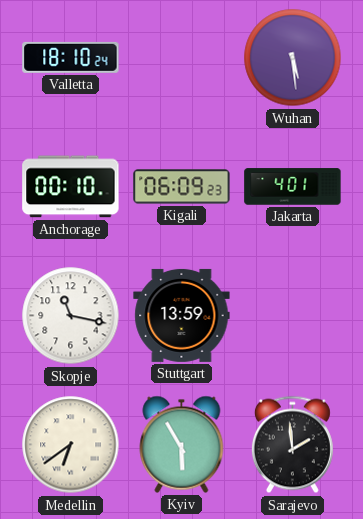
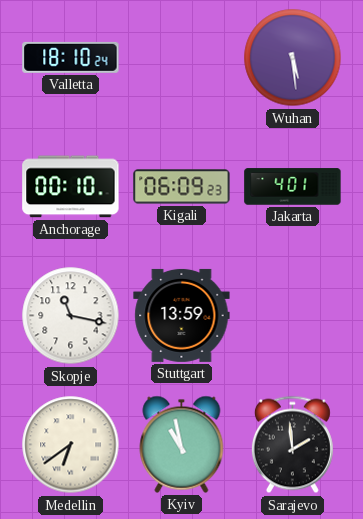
Kyiv: 5:55 -> 10:58
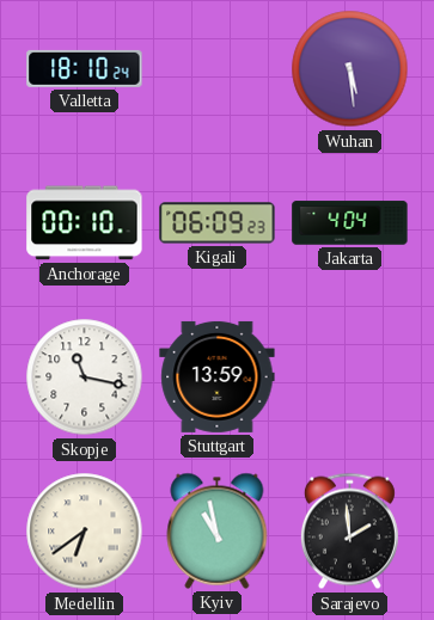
Jakarta: 4:01 -> 4:04
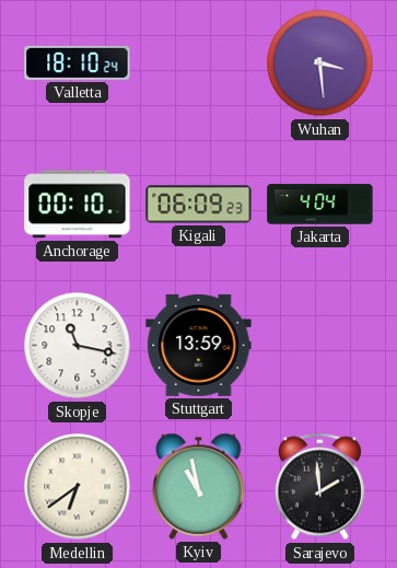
Wuhan: 5:29 -> 3:29
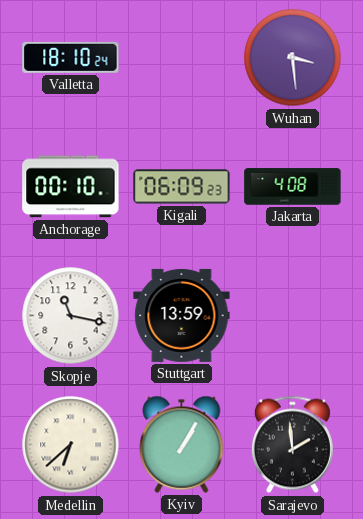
Jakarta: 4:04 -> 4:08
Medellin: 6:39 -> 6:38
Kyiv: 10:58 -> 1:05
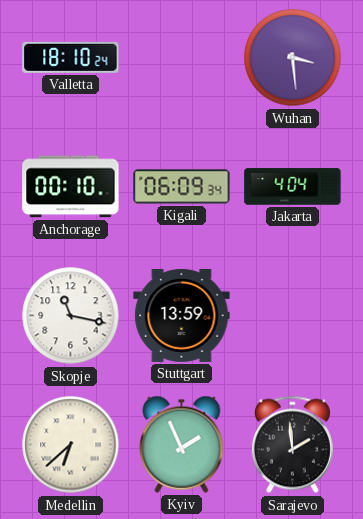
Kigali: 06:09:23 -> 06:09:34
Jakarta: 4:08 -> 4:04
Kyiv: 1:05 -> 1:56
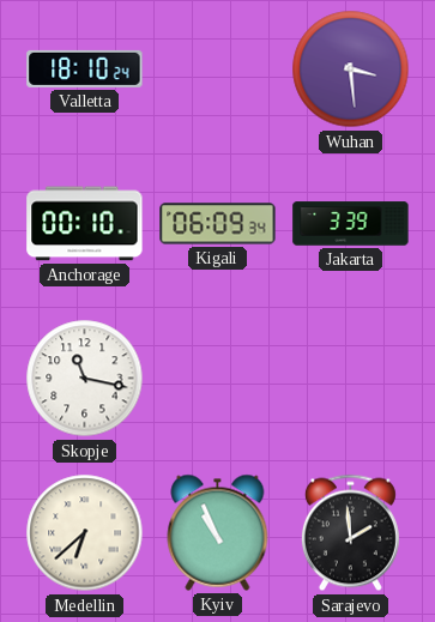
Jakarta: 4:04 -> 3:39
Stuttgart: 13:59 -> none
Kyiv: 1:56 -> 10:56
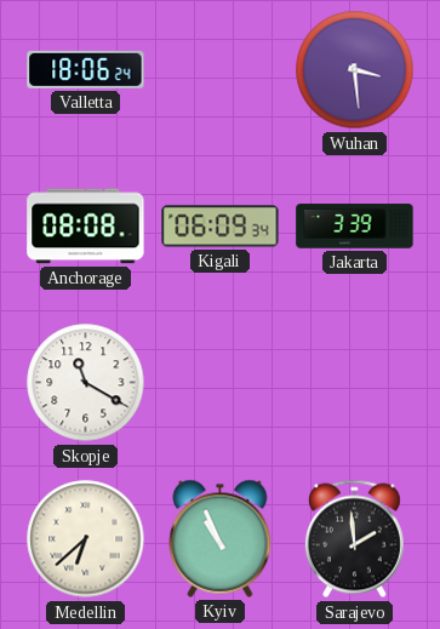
Valletta: 18:10 -> 18:06
Anchorage: 00:10 -> 08:08
Skopje: 11:17 -> 11:20
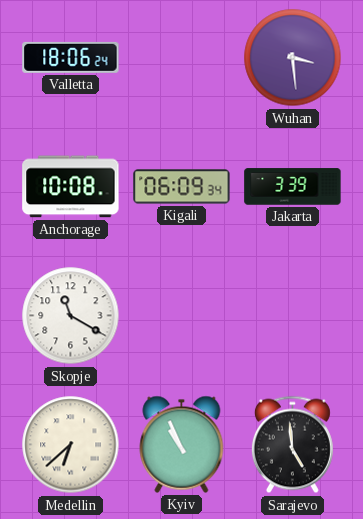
Anchorage: 08:08 -> 10:08
Sarajevo: 1:59 -> 4:59
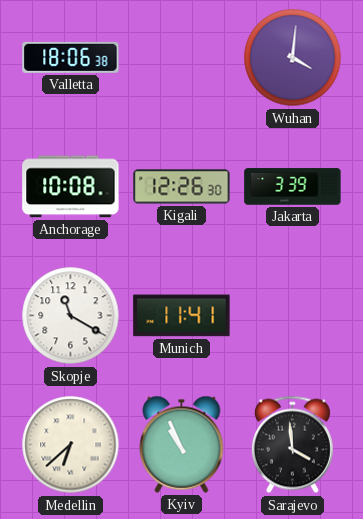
Valletta: 18:06:24 -> 18:06:38
Wuhan: 3:29 -> 4:01
Kigali: 06:09 -> 12:26
Munich: none -> 11:41
Sarajevo: 4:59 -> 3:59
